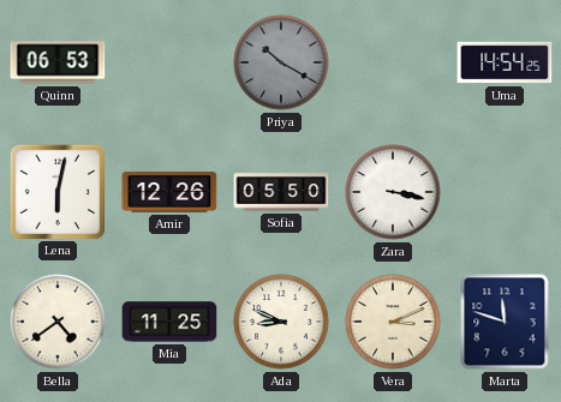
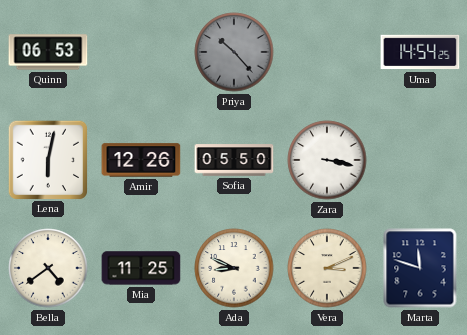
Priya: 10:20 -> 10:23
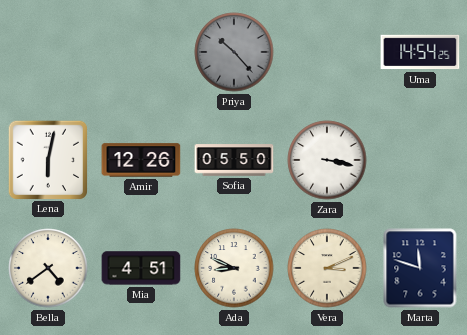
Quinn: 06:53 -> none
Mia: 11:25 -> 4:51
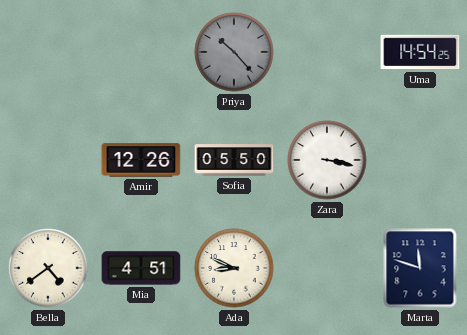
Lena: 6:02 -> none
Vera: 3:11 -> none
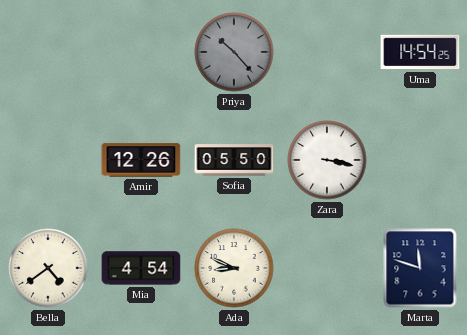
Mia: 4:51 -> 4:54
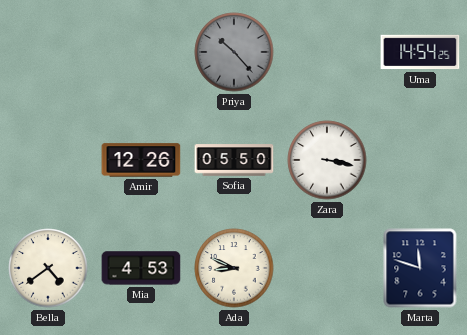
Mia: 4:54 -> 4:53
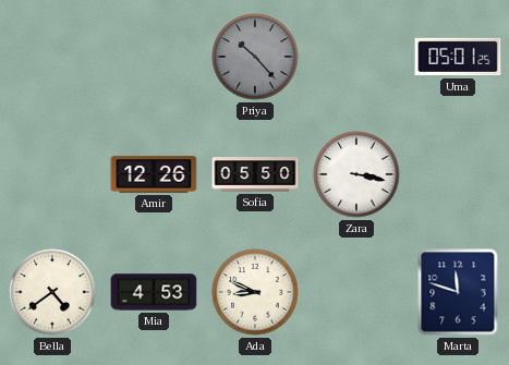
Uma: 14:54 -> 05:01
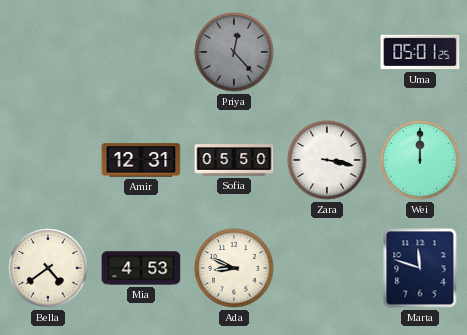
Priya: 10:23 -> 12:23
Amir: 12:26 -> 12:31
Wei: none -> 12:00
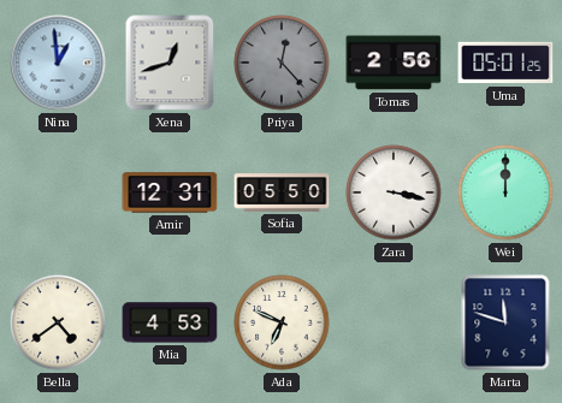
Nina: none -> 12:59
Xena: none -> 12:42
Tomas: none -> 2:56
Ada: 8:49 -> 6:49
